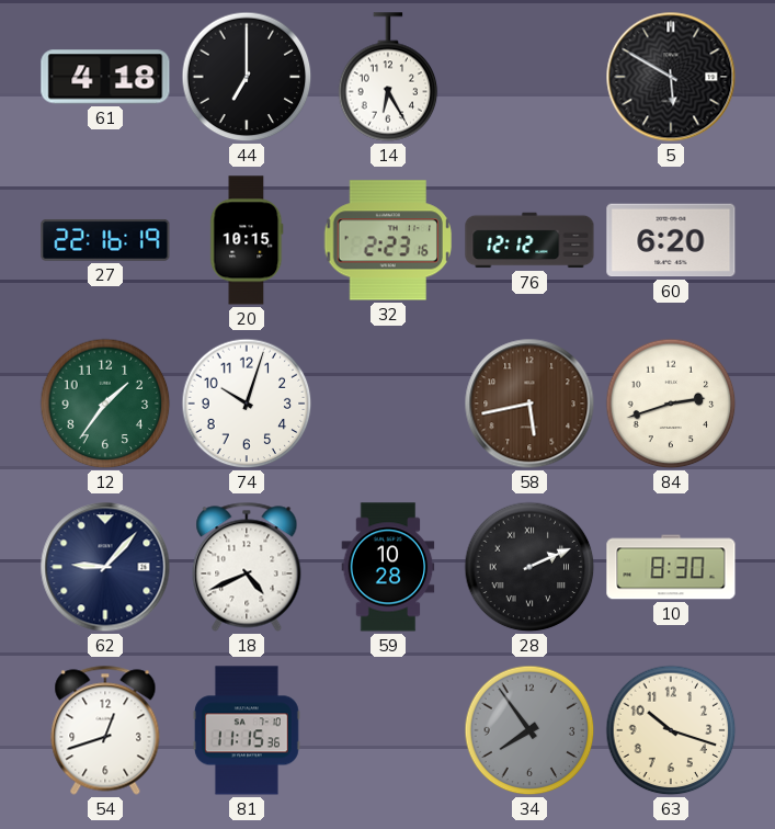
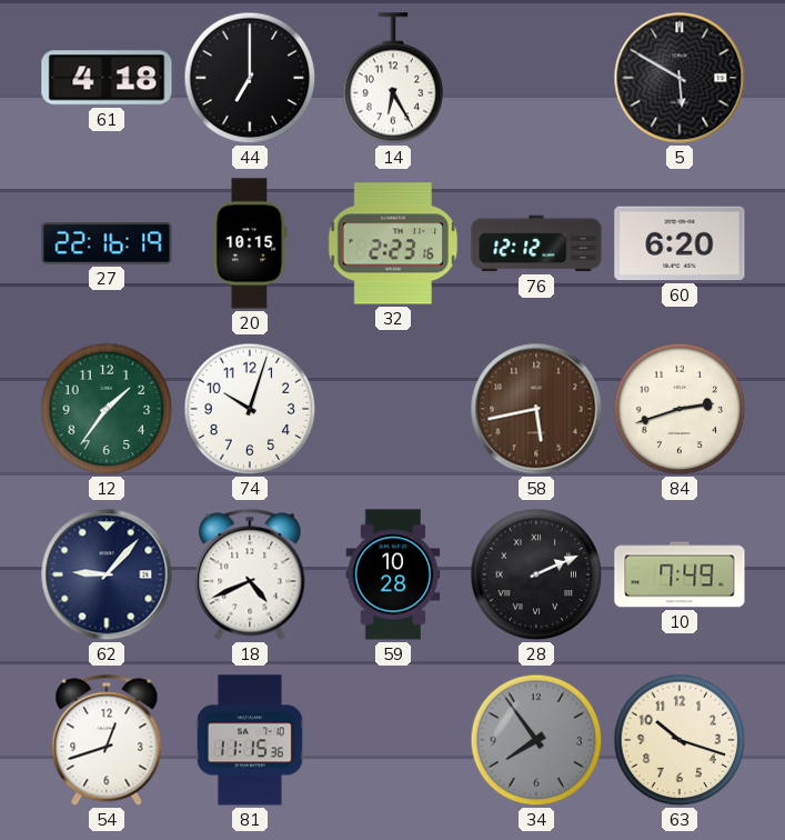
10: 8:30 -> 7:49
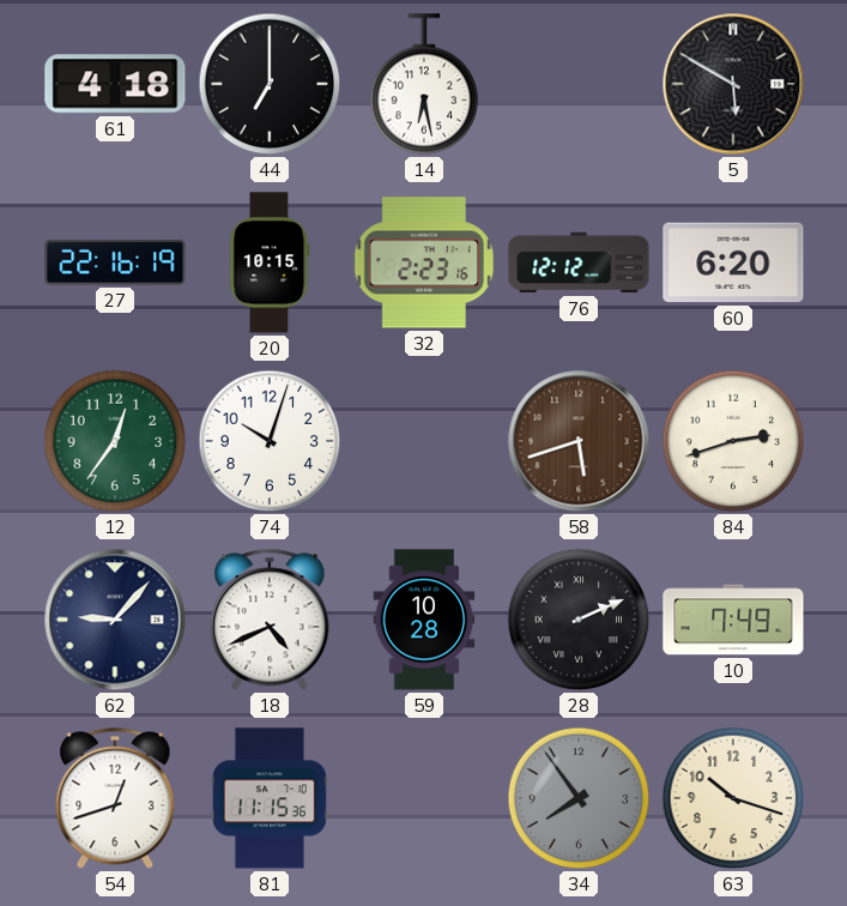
14: 6:25 -> 6:28
12: 1:36 -> 12:36
58: 5:43 -> 5:42
